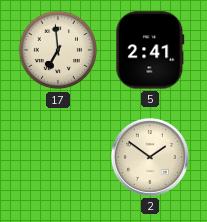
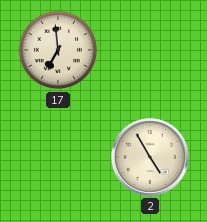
5: 2:41 -> none
2: 1:51 -> 4:55
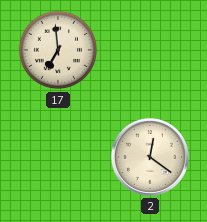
2: 4:55 -> 12:21
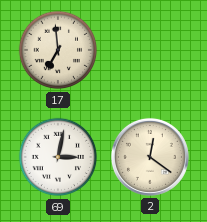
69: none -> 3:02
